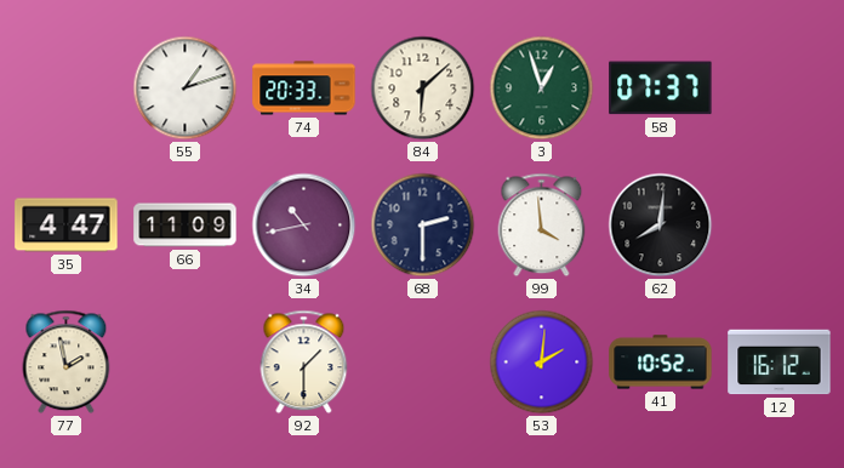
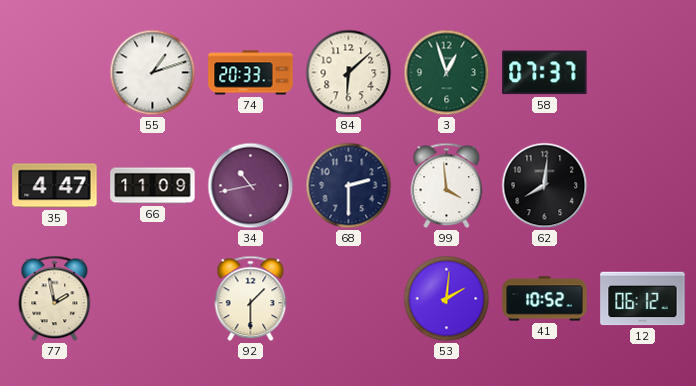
12: 16:12 -> 06:12
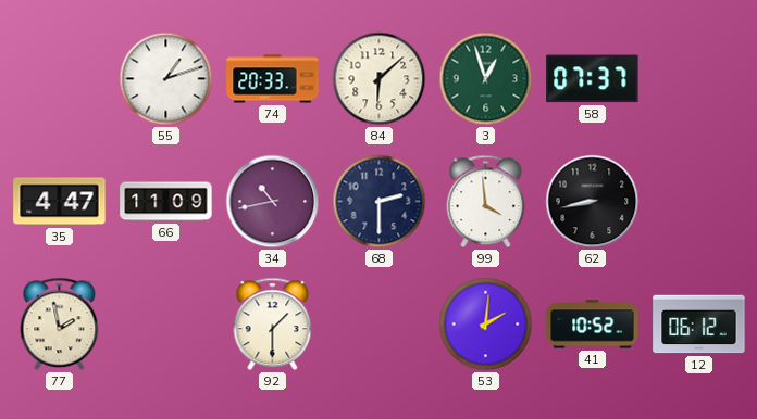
62: 8:01 -> 8:43
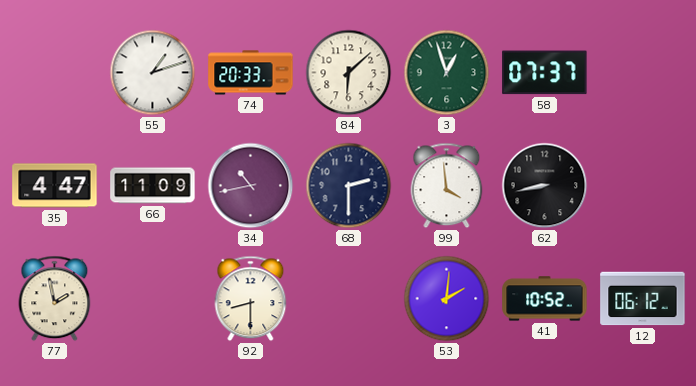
92: 1:30 -> 8:30
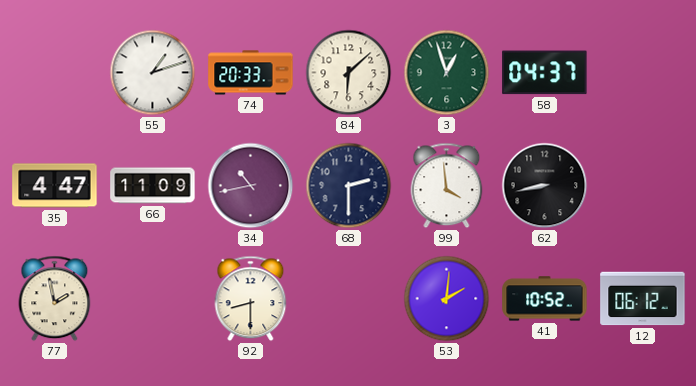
58: 07:37 -> 04:37
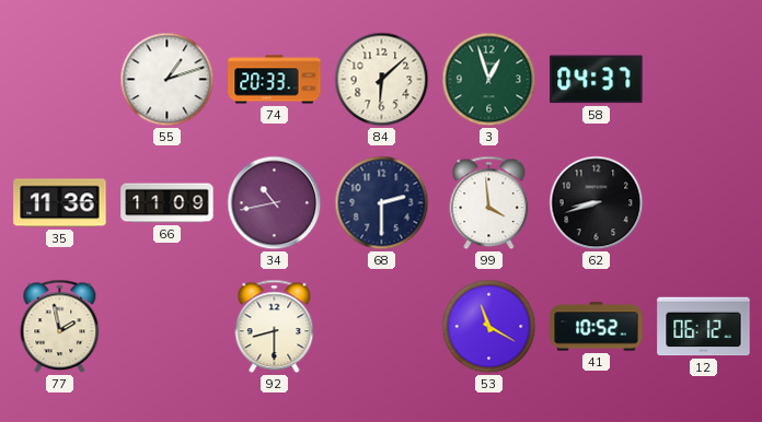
35: 4:47 -> 11:36
62: 8:43 -> 8:42
53: 2:01 -> 11:20
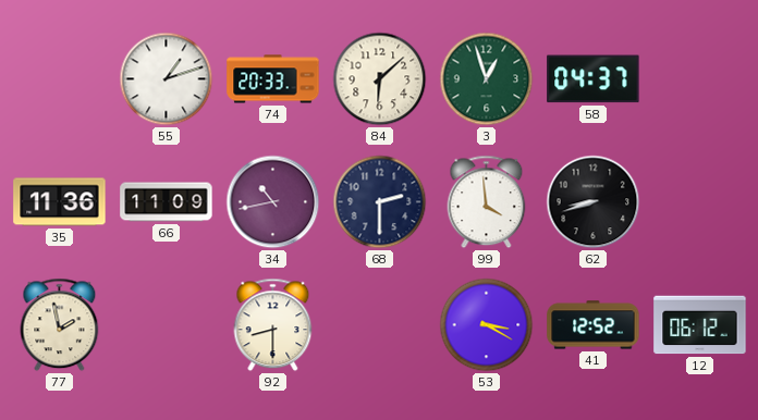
53: 11:20 -> 3:20
41: 10:52 -> 12:52
